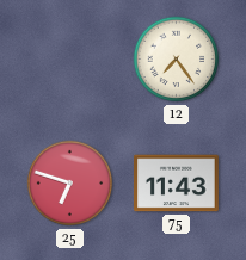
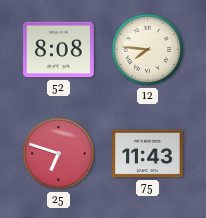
52: none -> 8:08
12: 7:24 -> 7:46
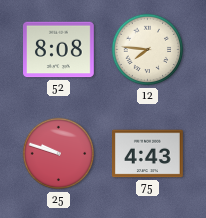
25: 6:48 -> 9:48
75: 11:43 -> 4:43
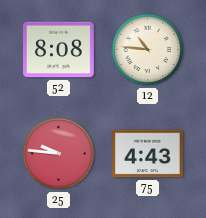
12: 7:46 -> 10:46
25: 9:48 -> 9:46
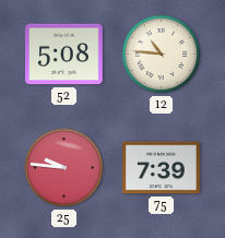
52: 8:08 -> 5:08
75: 4:43 -> 7:39
